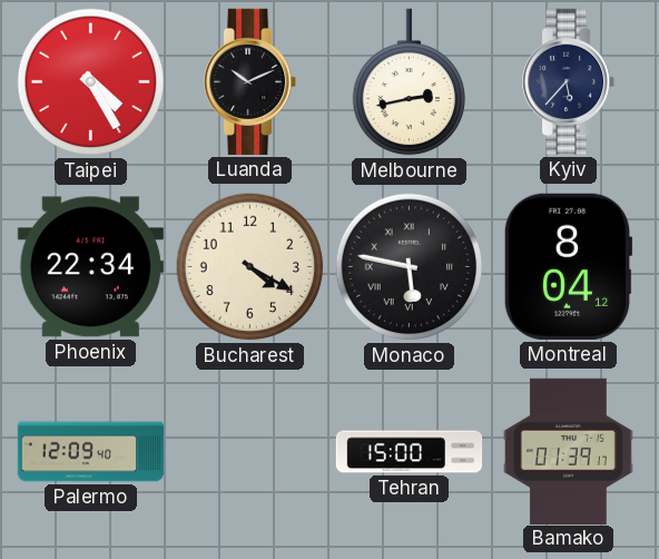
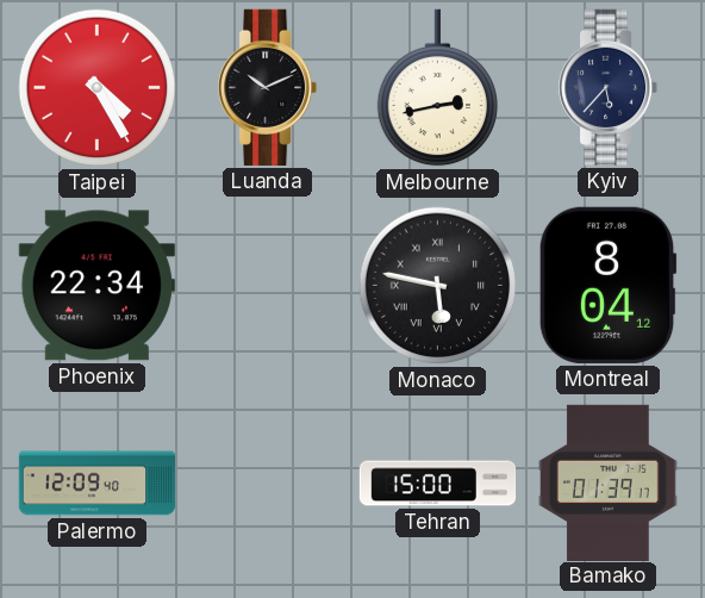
Bucharest: 4:20 -> none
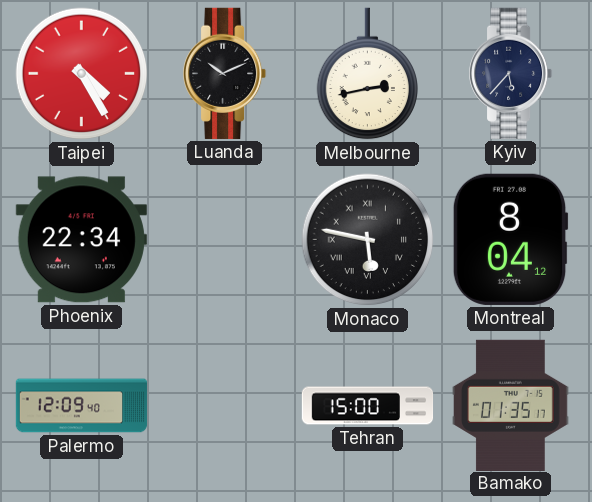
Bamako: 01:39 -> 01:35
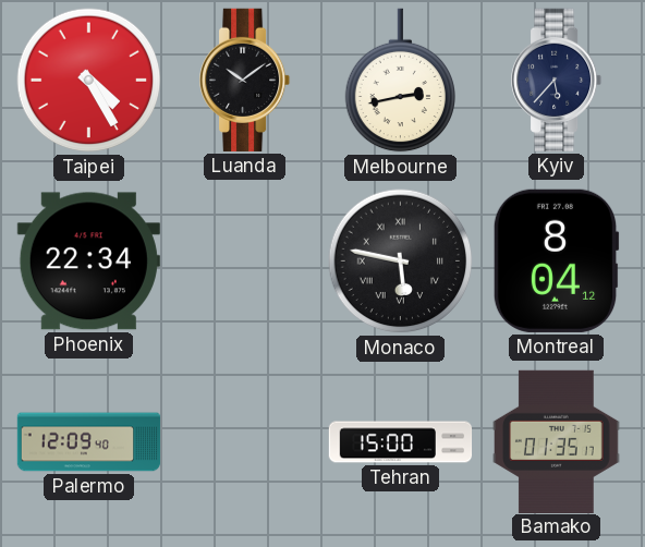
Luanda: 10:11 -> 10:09
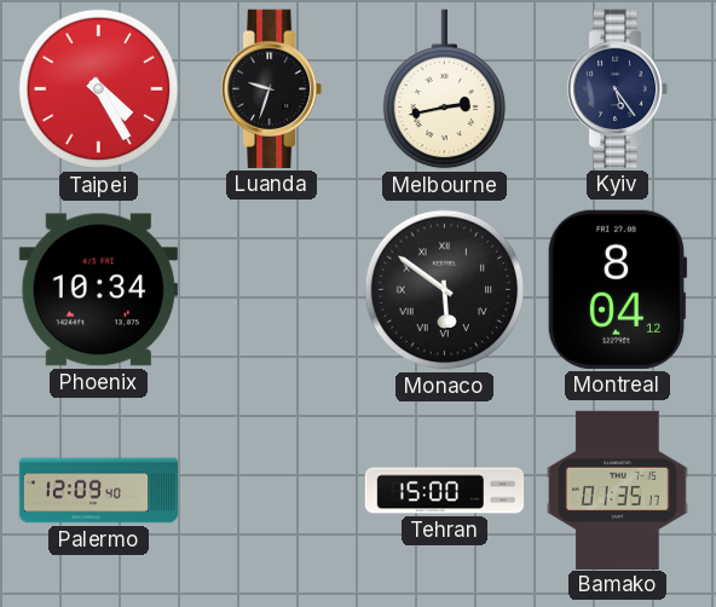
Luanda: 10:09 -> 9:33
Kyiv: 5:37 -> 5:24
Phoenix: 22:34 -> 10:34
Monaco: 5:47 -> 5:51
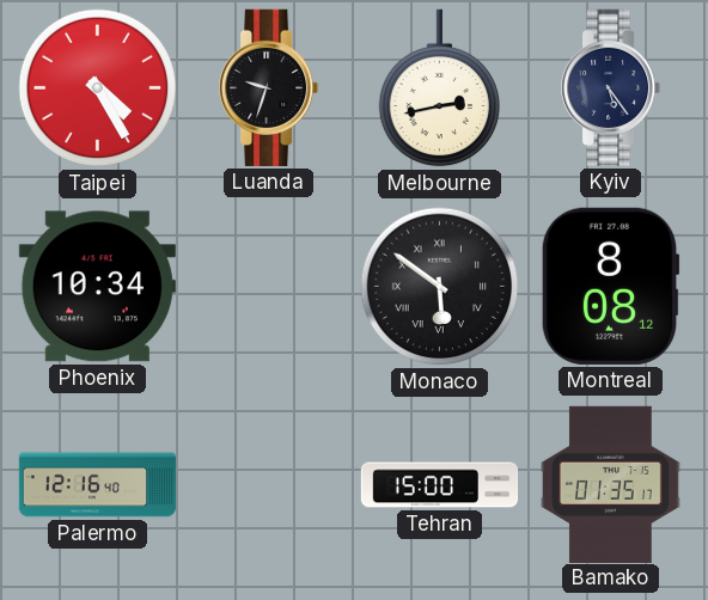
Montreal: 8:04 -> 8:08
Palermo: 12:09 -> 12:16
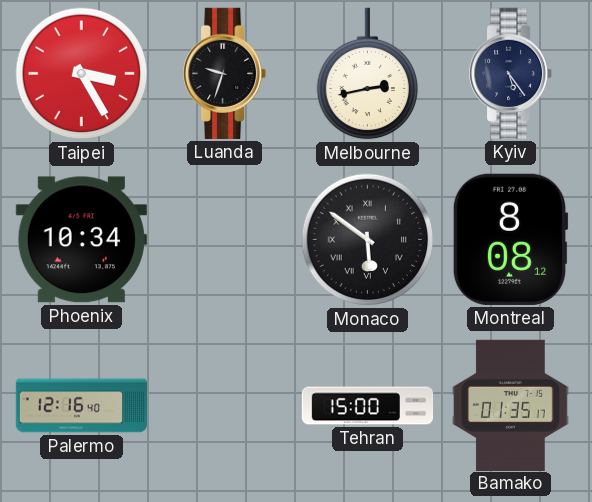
Taipei: 4:25 -> 3:25
